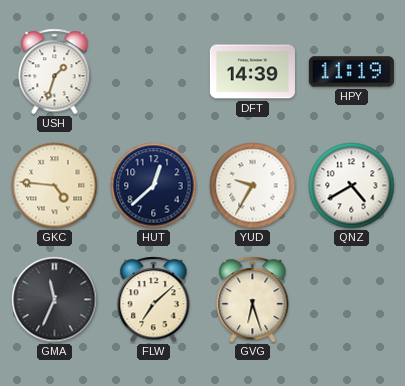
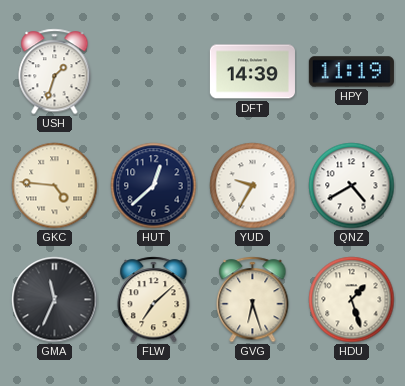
HDU: none -> 1:27
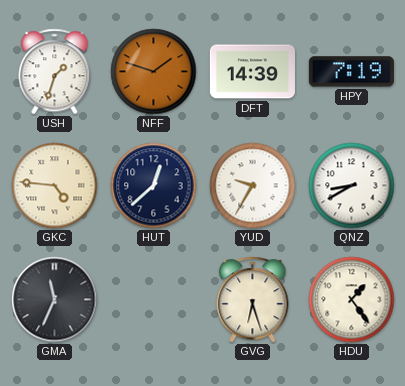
NFF: none -> 1:48
HPY: 11:19 -> 7:19
QNZ: 4:40 -> 8:40
FLW: 7:08 -> none
HDU: 1:27 -> 1:24
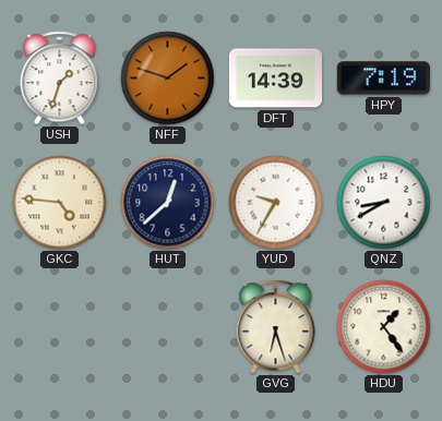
GMA: 11:34 -> none
